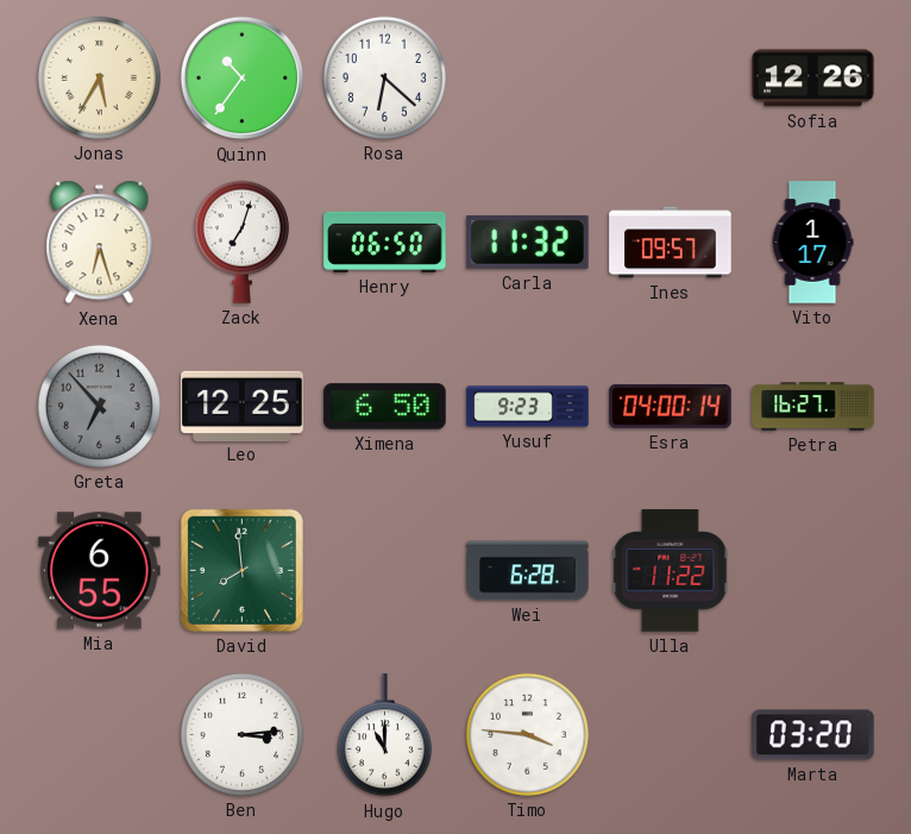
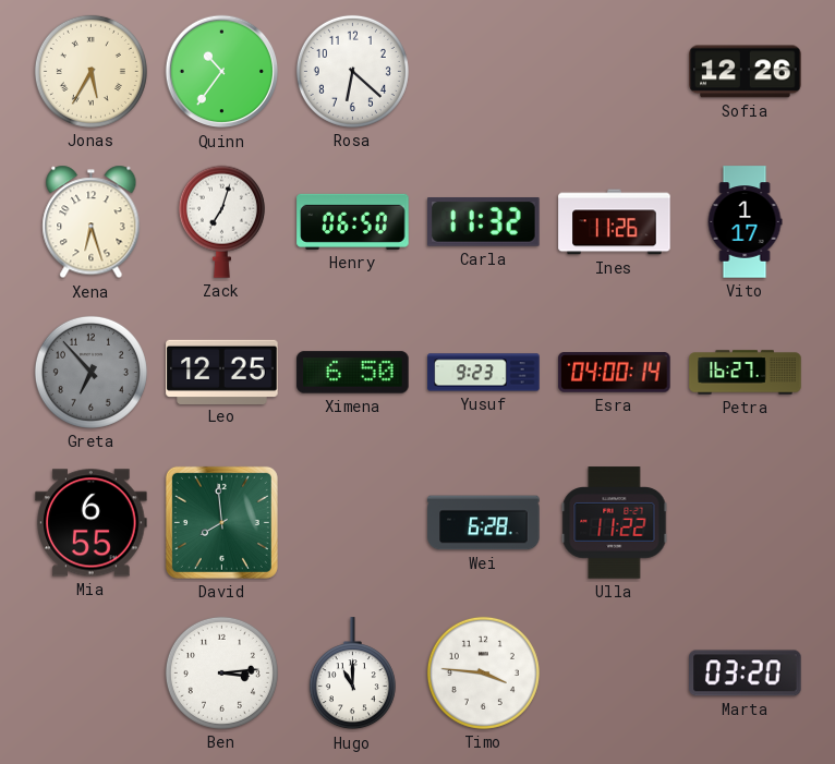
Ines: 09:57 -> 11:26
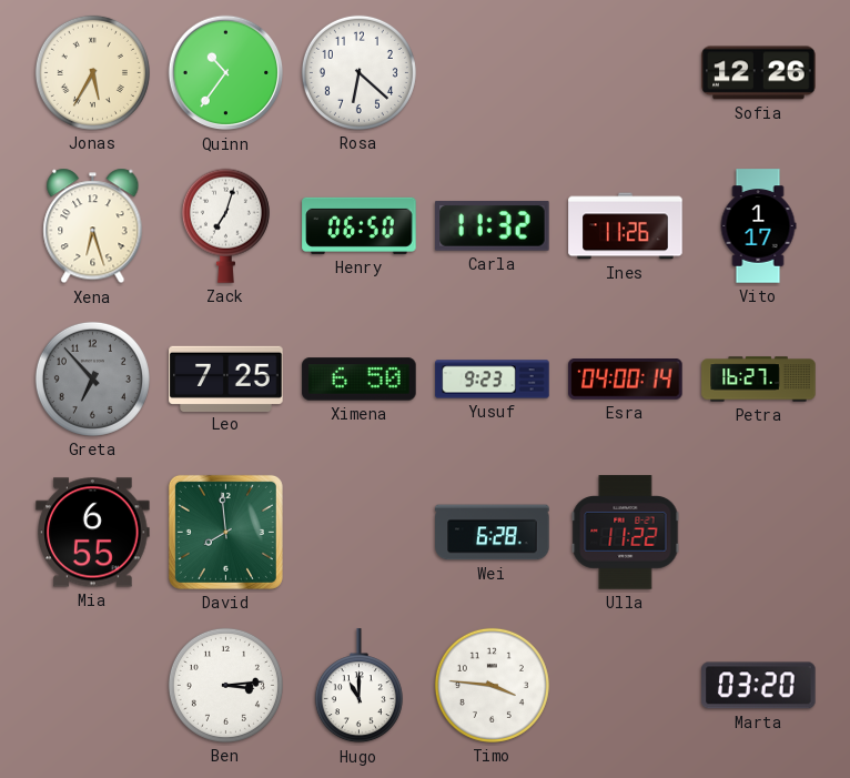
Leo: 12:25 -> 7:25
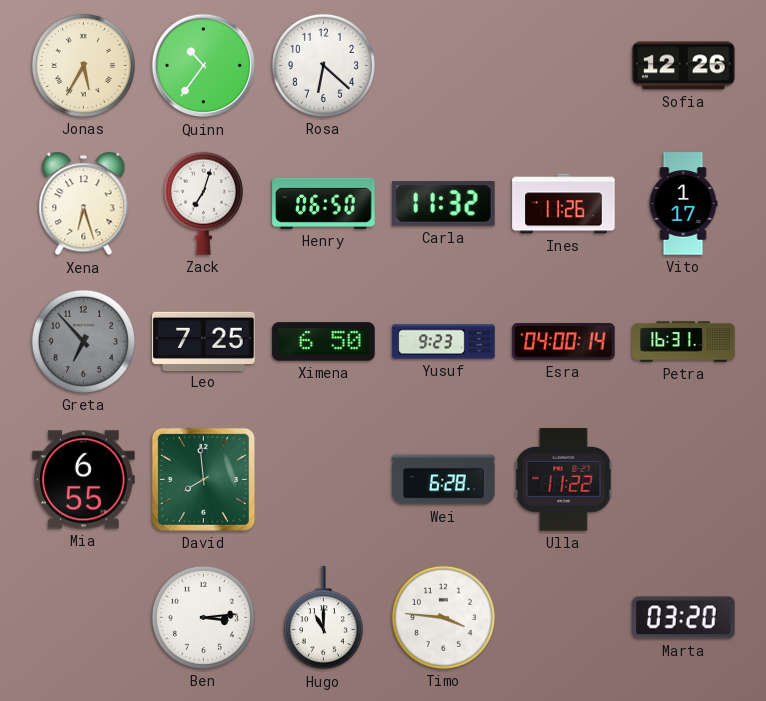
Petra: 16:27 -> 16:31
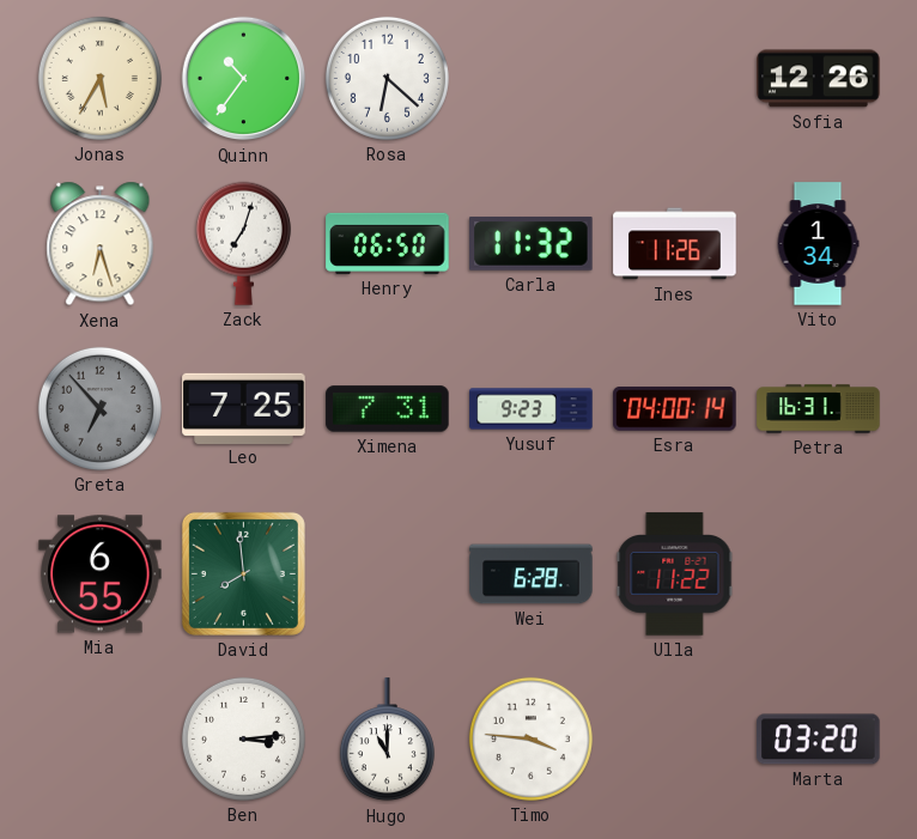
Vito: 1:17 -> 1:34
Ximena: 6:50 -> 7:31
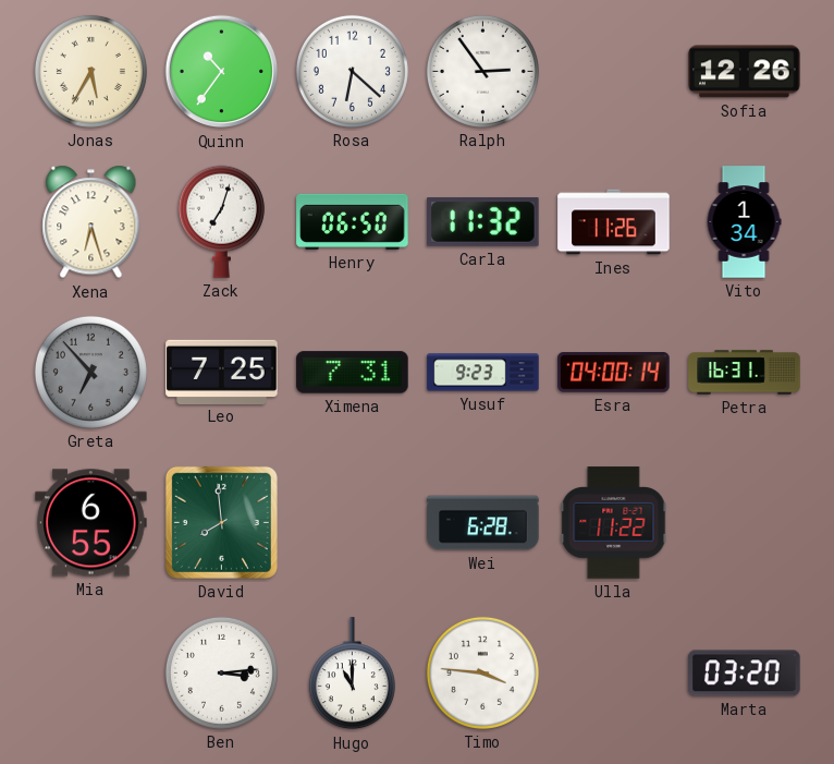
Ralph: none -> 2:54
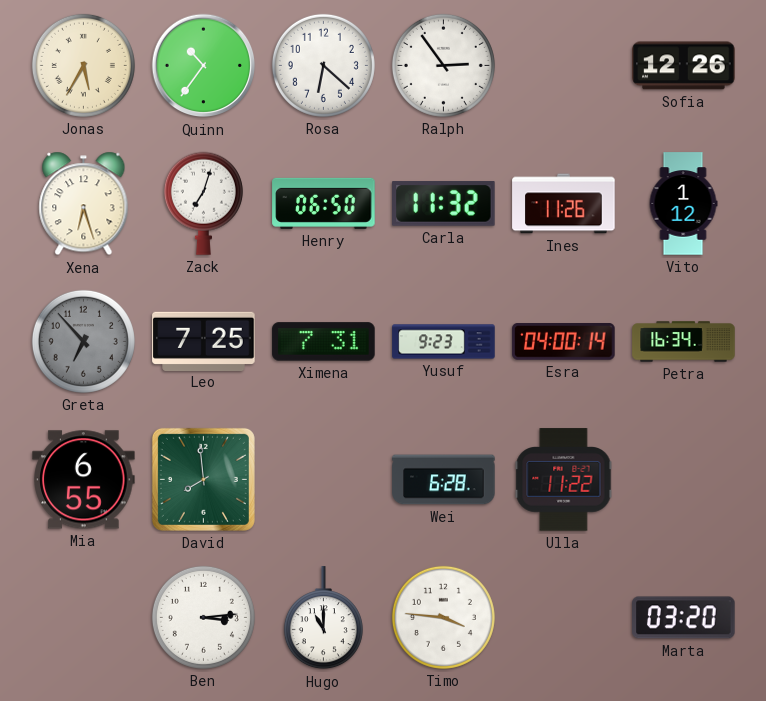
Vito: 1:34 -> 1:12
Petra: 16:31 -> 16:34
